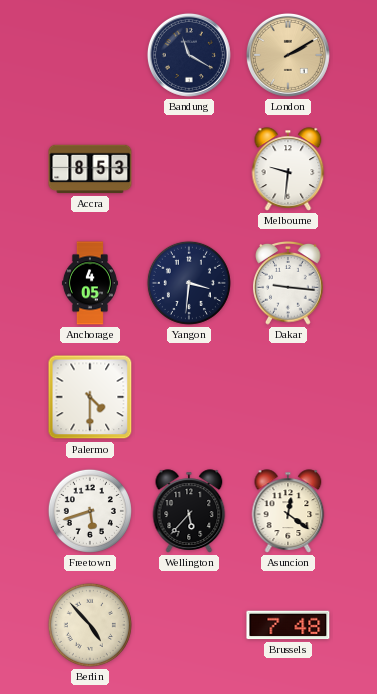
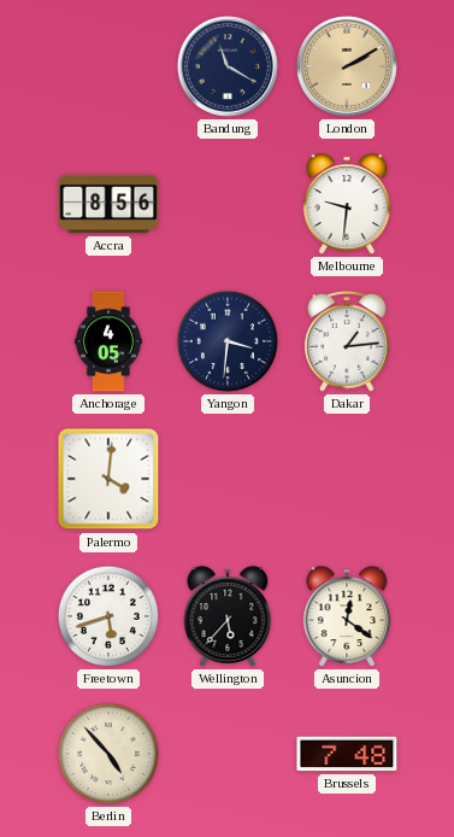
Accra: 8:53 -> 8:56
Dakar: 9:16 -> 1:14
Palermo: 4:30 -> 4:01
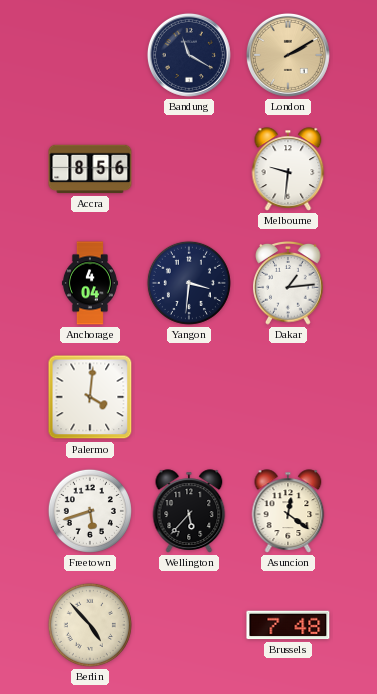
Anchorage: 4:05 -> 4:04
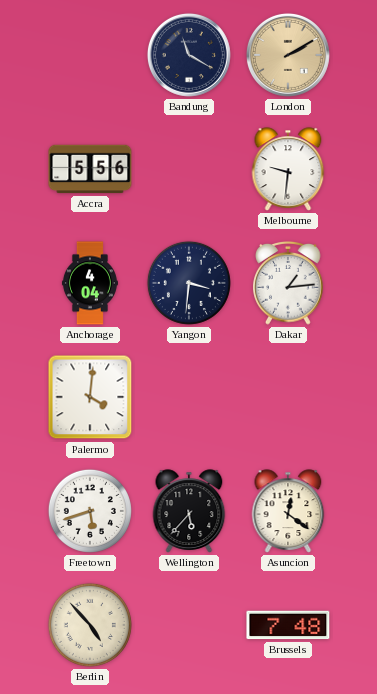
Accra: 8:56 -> 5:56
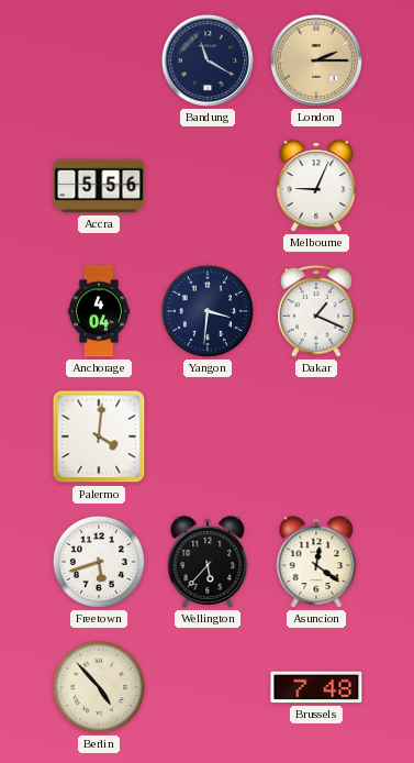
London: 2:10 -> 2:15
Melbourne: 9:31 -> 9:04
Dakar: 1:14 -> 1:19
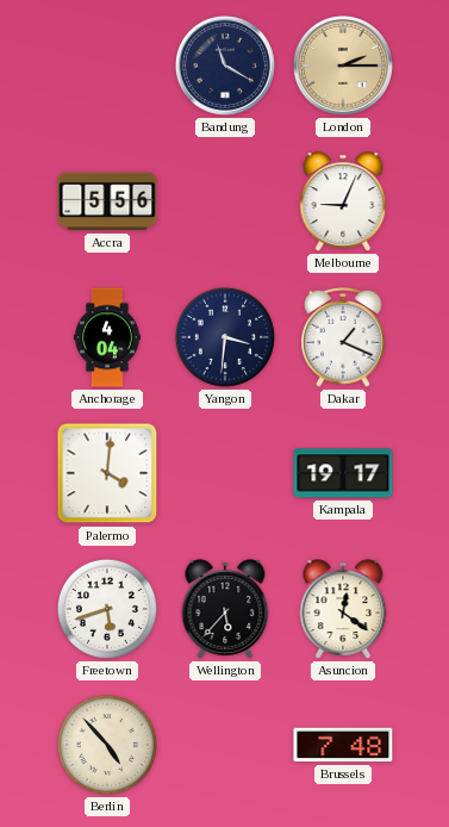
Kampala: none -> 19:17
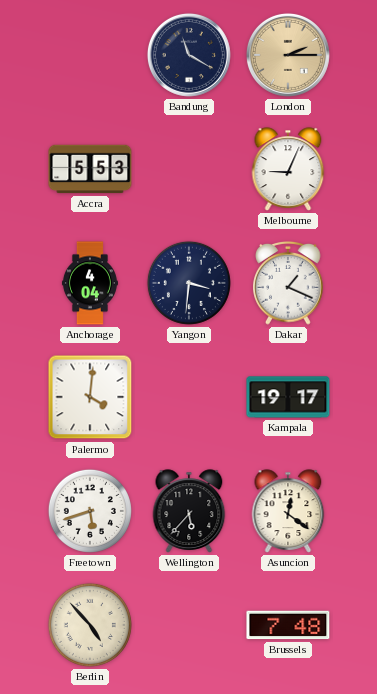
Accra: 5:56 -> 5:53
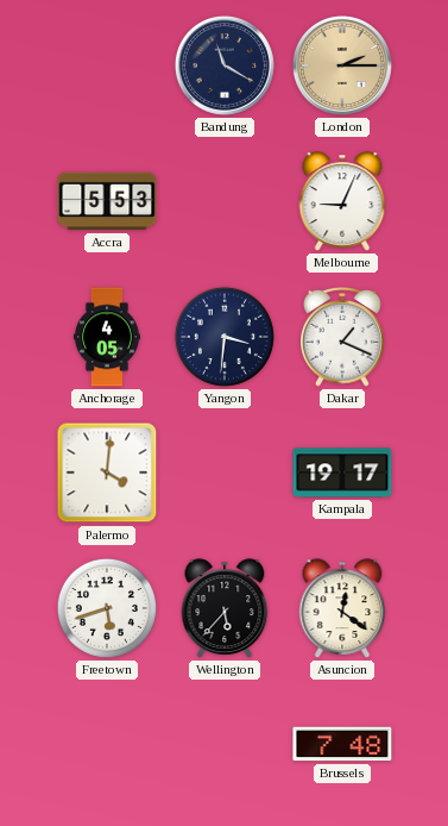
Anchorage: 4:04 -> 4:05
Berlin: 4:53 -> none
